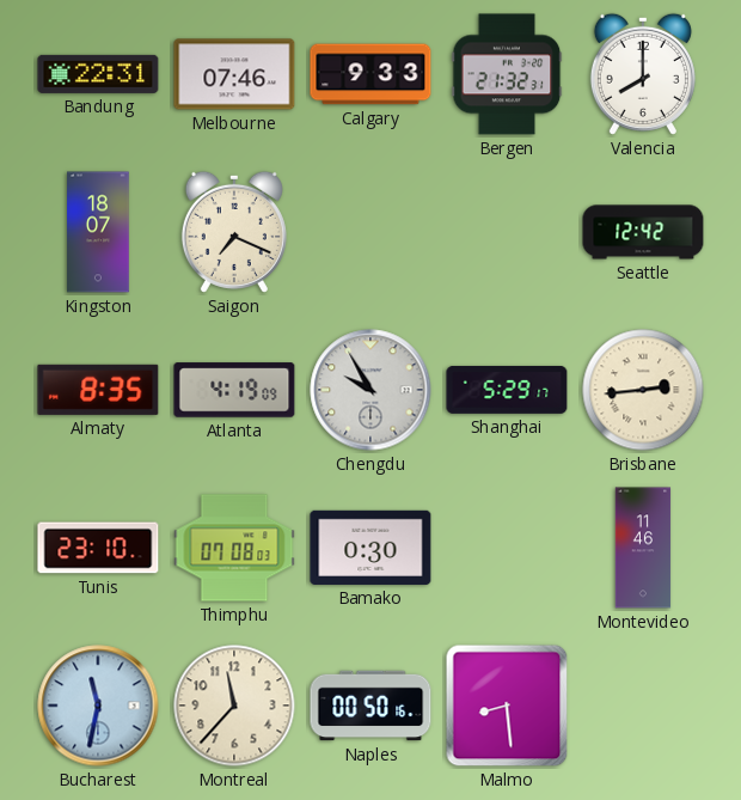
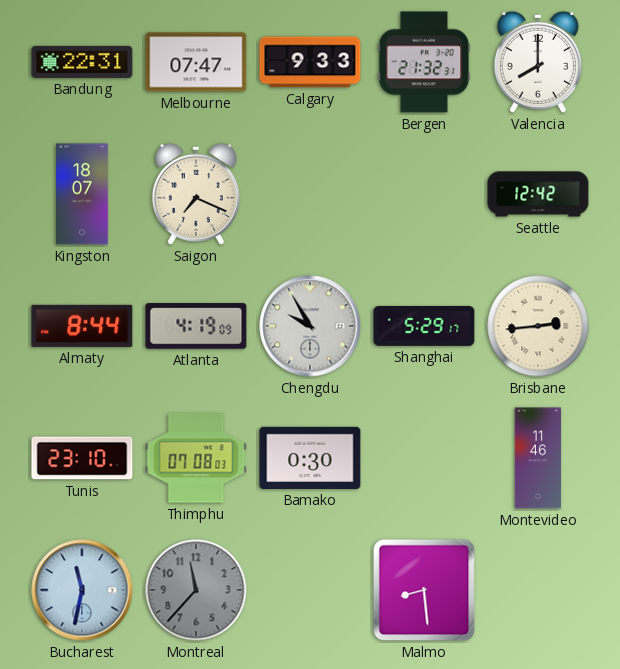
Melbourne: 07:46 -> 07:47
Almaty: 8:35 -> 8:44
Montreal dial: cream -> grey
Naples: 00:50 -> none
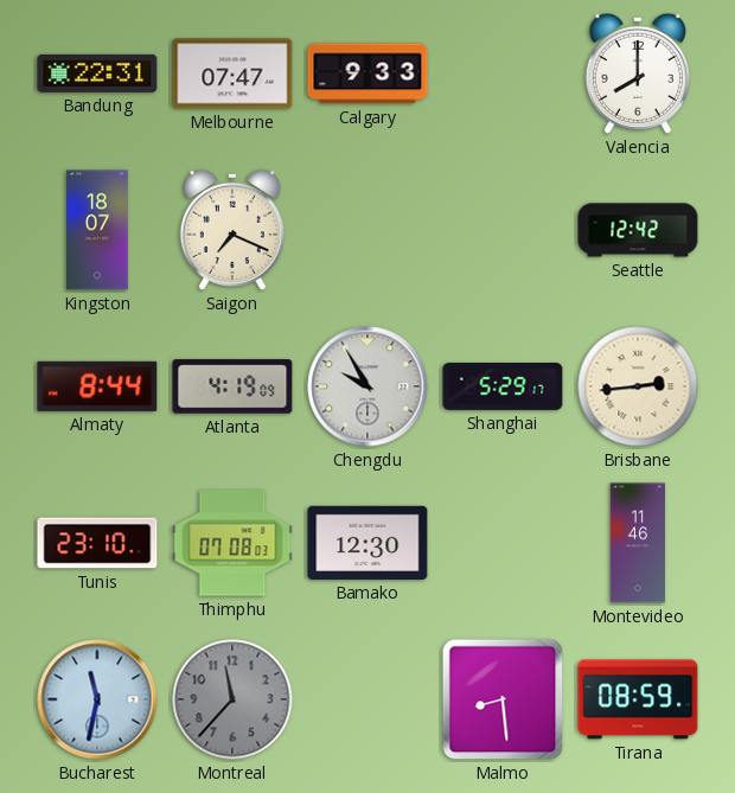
Bergen: 21:32 -> none
Bamako: 0:30 -> 12:30
Tirana: none -> 08:59
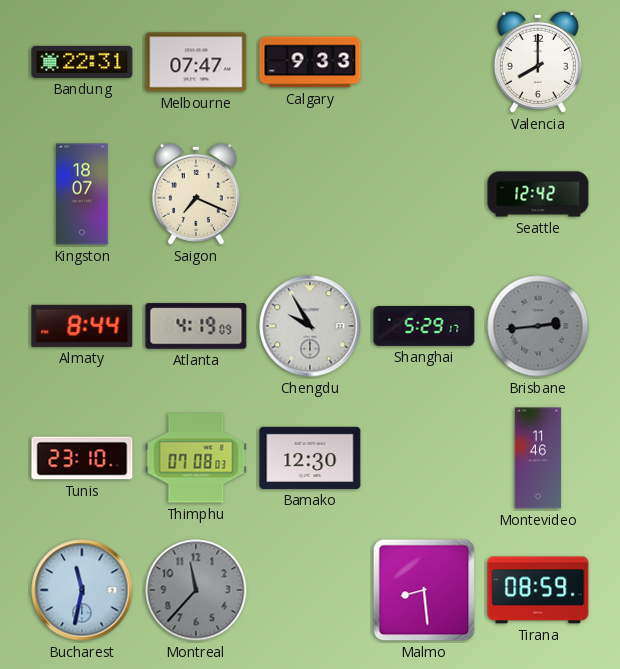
Brisbane dial: cream -> grey
